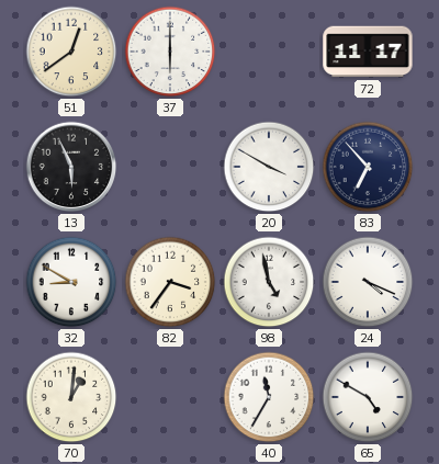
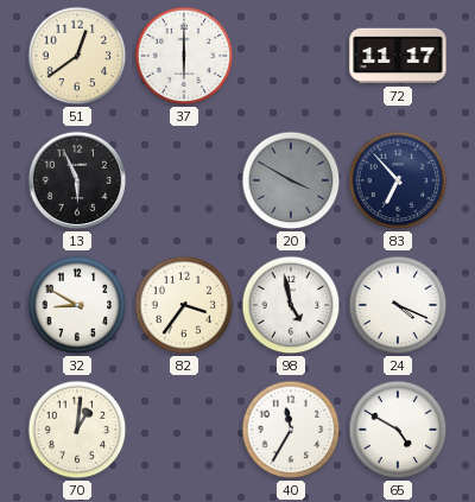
20 dial: white -> grey
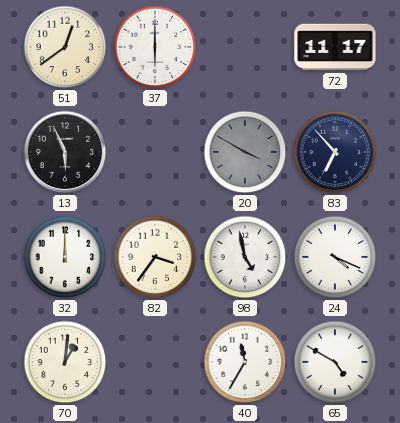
32: 8:50 -> 12:00
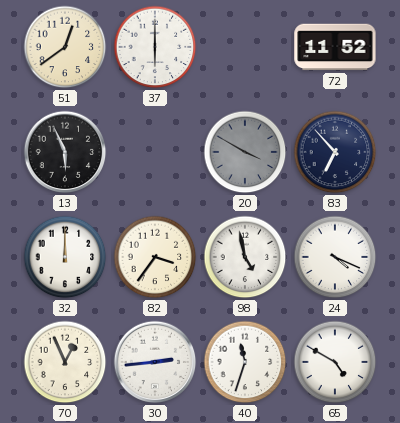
72: 11:17 -> 11:52
70: 1:01 -> 12:56
30: none -> 2:44
40: 11:35 -> 11:33
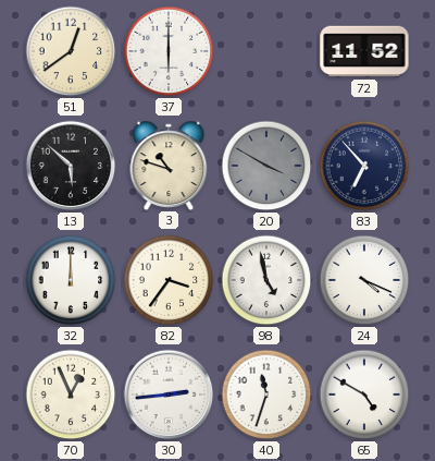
13: 5:56 -> 5:52
3: none -> 10:48
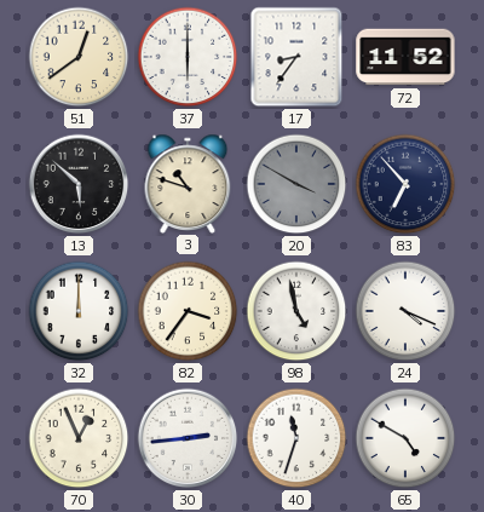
17: none -> 8:36
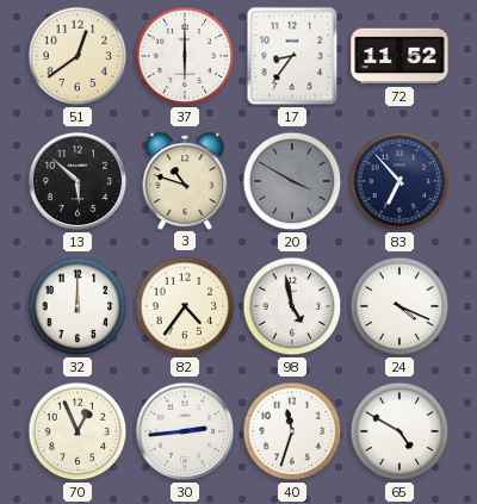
82: 3:36 -> 4:36
